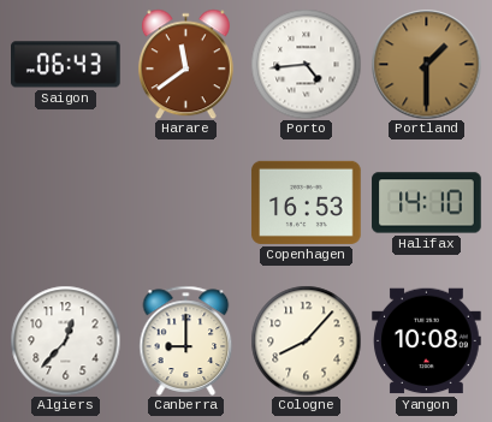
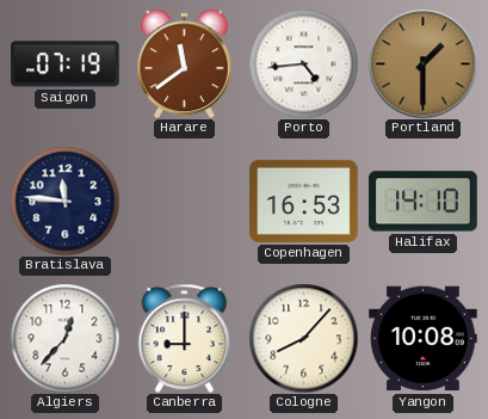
Saigon: 06:43 -> 07:19
Bratislava: none -> 11:46
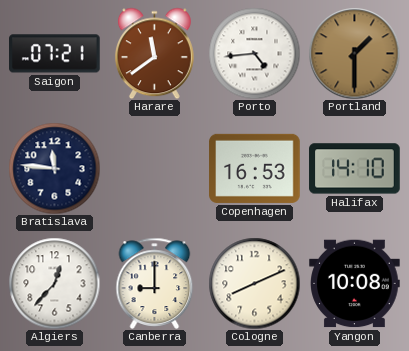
Saigon: 07:19 -> 07:21
Cologne: 8:07 -> 8:11
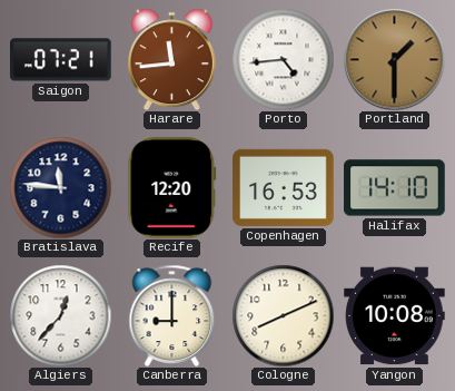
Harare: 11:39 -> 11:44
Recife: none -> 12:20
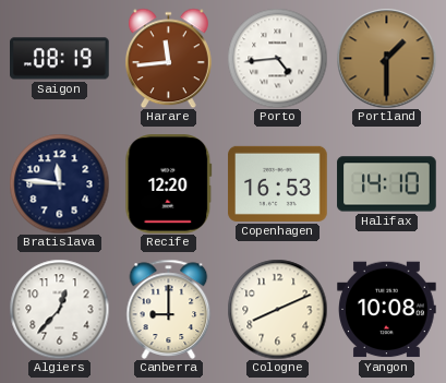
Saigon: 07:21 -> 08:19
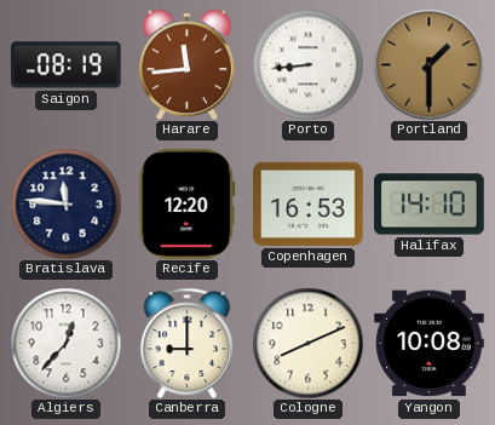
Porto: 4:44 -> 8:44
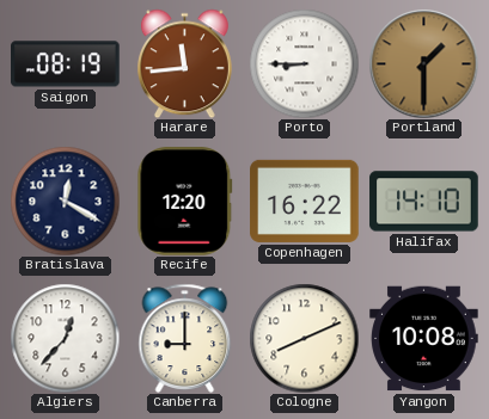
Porto: 8:44 -> 8:45
Bratislava: 11:46 -> 12:20
Copenhagen: 16:53 -> 16:22
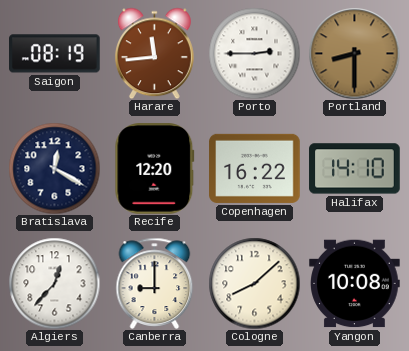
Porto: 8:45 -> 2:45
Portland: 1:30 -> 8:30
Cologne: 8:11 -> 8:08
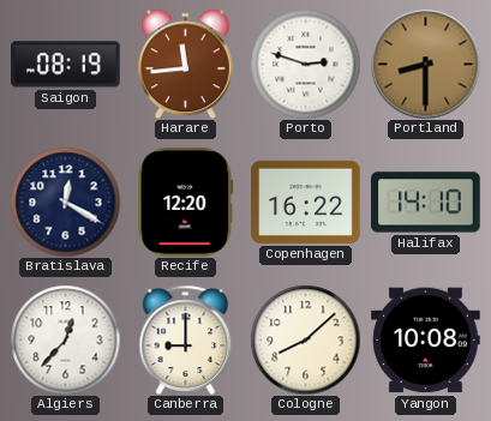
Porto: 2:45 -> 2:48
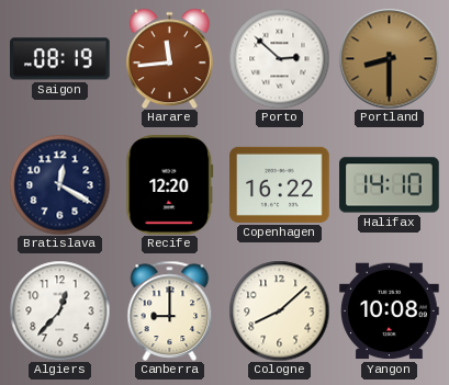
Porto: 2:48 -> 2:52
